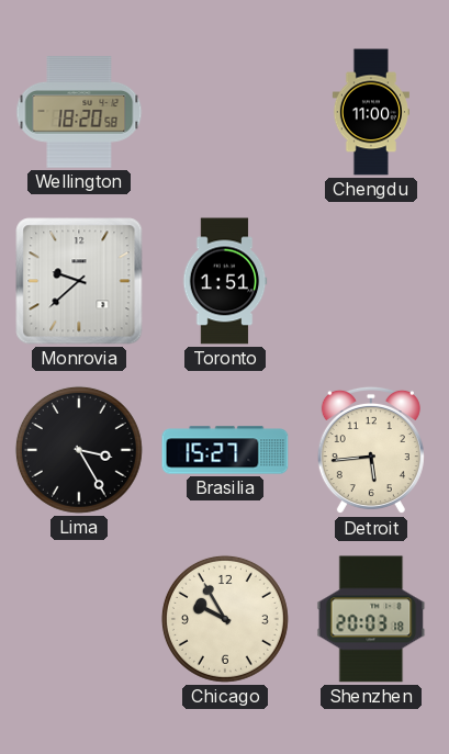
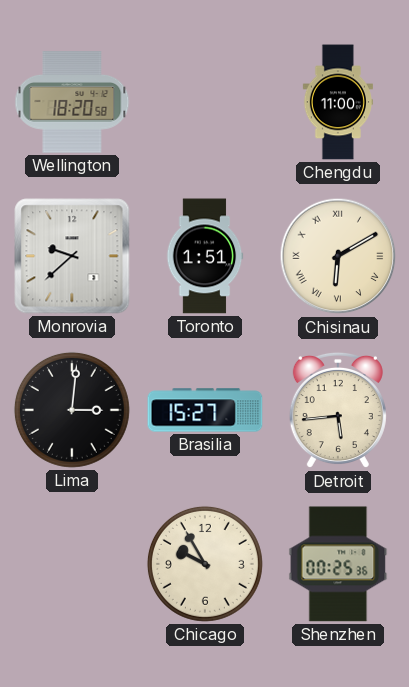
Chisinau: none -> 6:10
Lima: 3:25 -> 3:01
Shenzhen: 20:03 -> 00:25
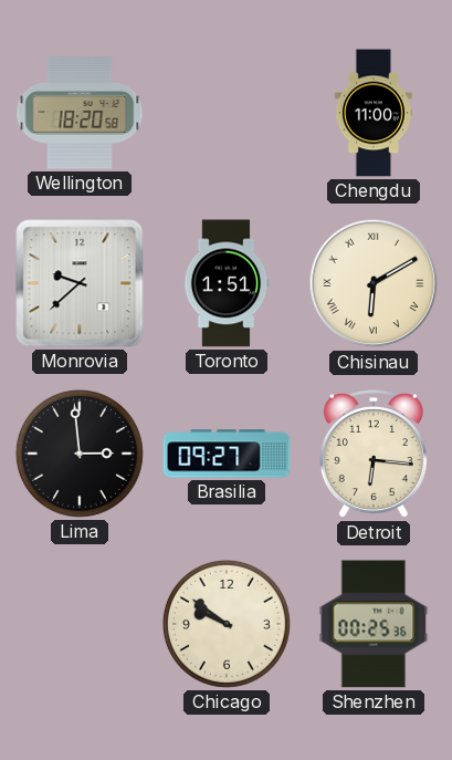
Lima: 3:01 -> 2:59
Brasilia: 15:27 -> 09:27
Detroit: 5:44 -> 6:16
Chicago: 9:55 -> 9:51
